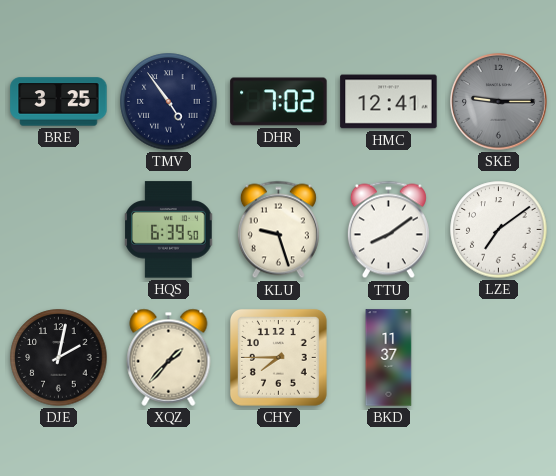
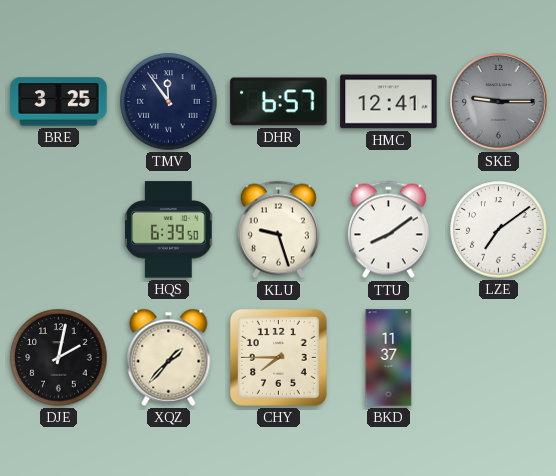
TMV: 4:54 -> 11:54
DHR: 7:02 -> 6:57
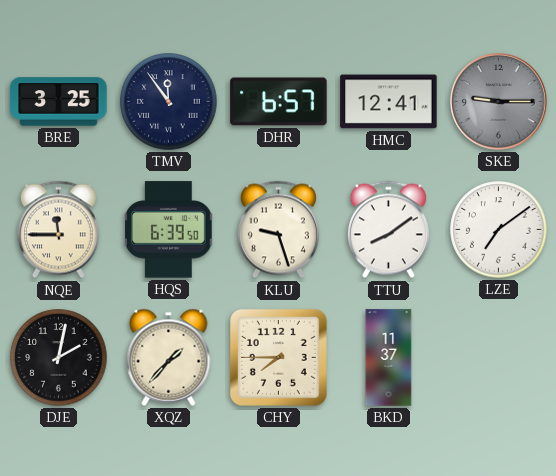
NQE: none -> 11:45
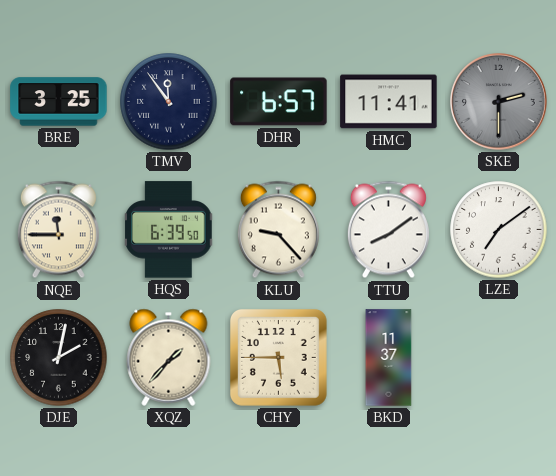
HMC: 12:41 -> 11:41
SKE: 9:15 -> 2:30
KLU: 9:27 -> 9:23
CHY: 7:45 -> 5:45
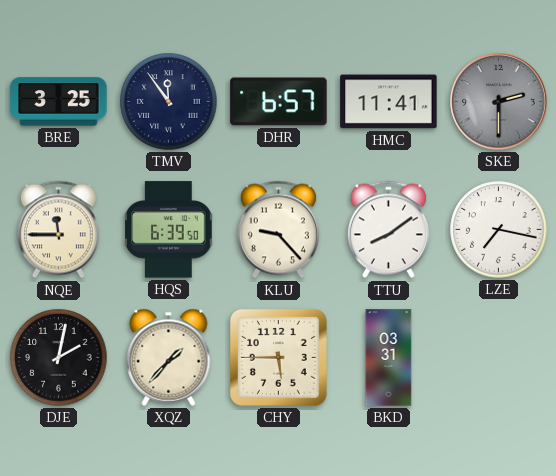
LZE: 7:09 -> 7:17
BKD: 11:37 -> 03:31
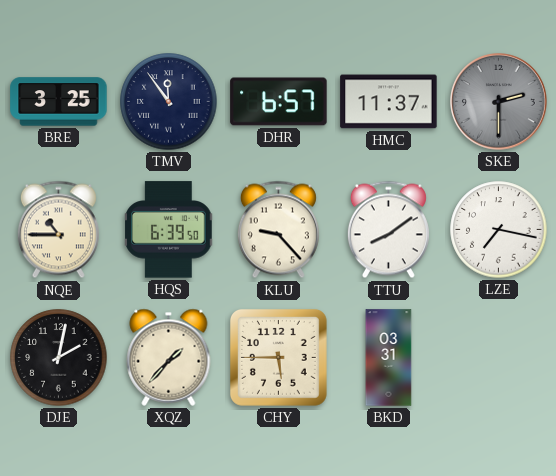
HMC: 11:41 -> 11:37
NQE: 11:45 -> 10:45
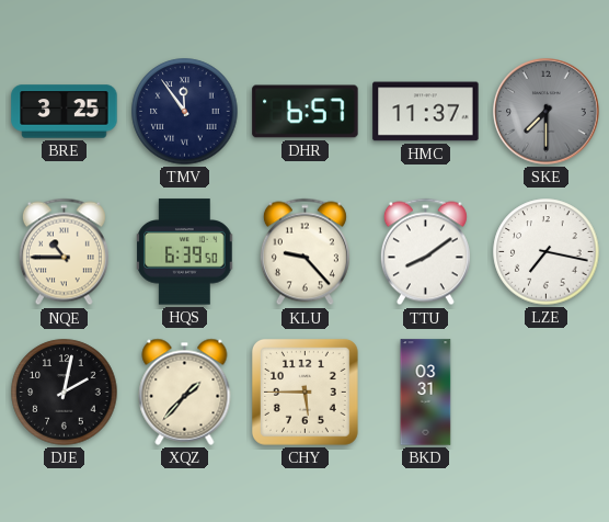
SKE: 2:30 -> 7:30
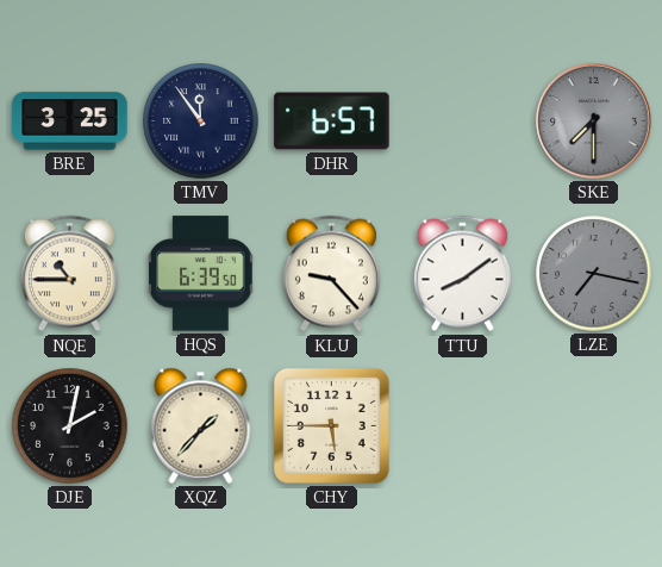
HMC: 11:37 -> none
LZE dial: white -> grey
BKD: 03:31 -> none
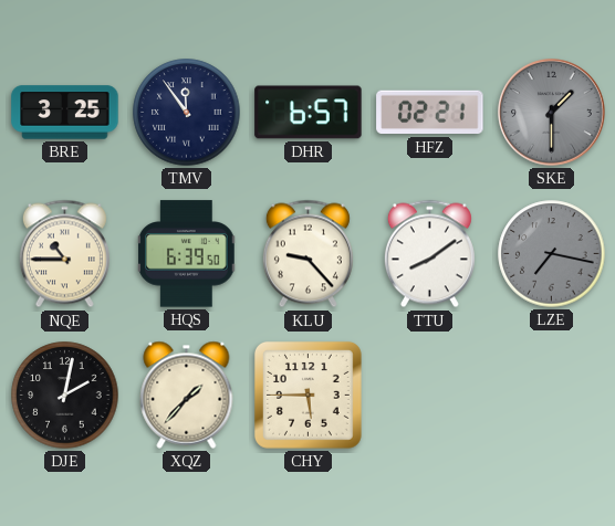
HFZ: none -> 02:21
SKE: 7:30 -> 1:30
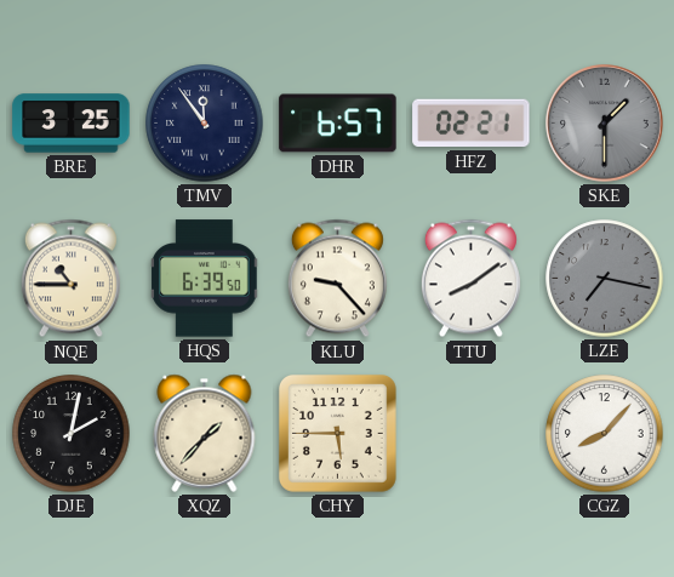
CGZ: none -> 8:07
